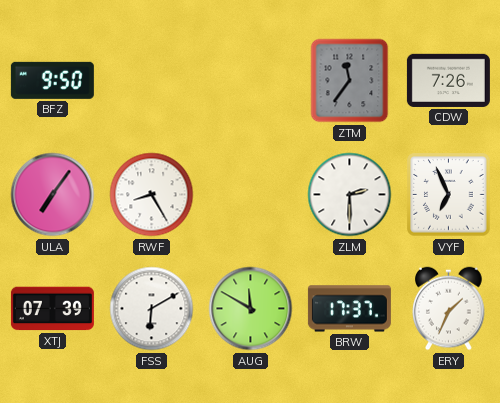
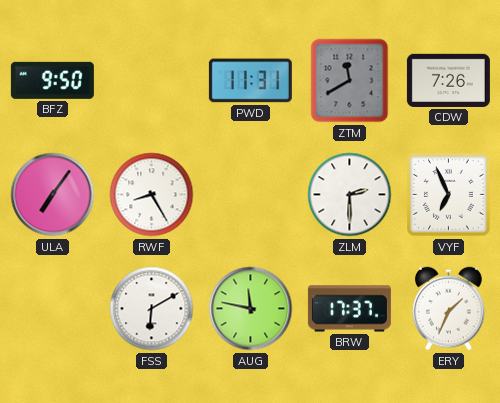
PWD: none -> 11:31
ZTM: 11:36 -> 11:40
XTJ: 07:39 -> none
AUG: 11:50 -> 11:47
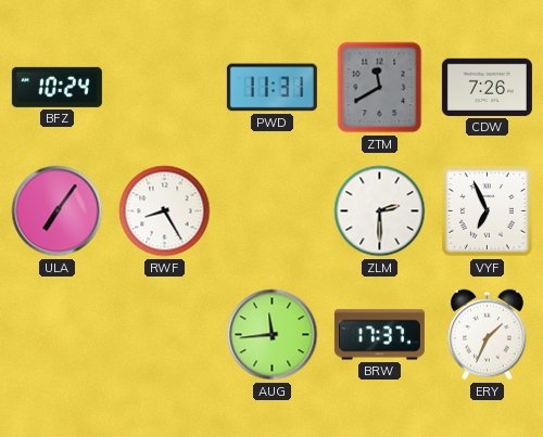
BFZ: 9:50 -> 10:24
FSS: 6:10 -> none
AUG: 11:47 -> 11:44
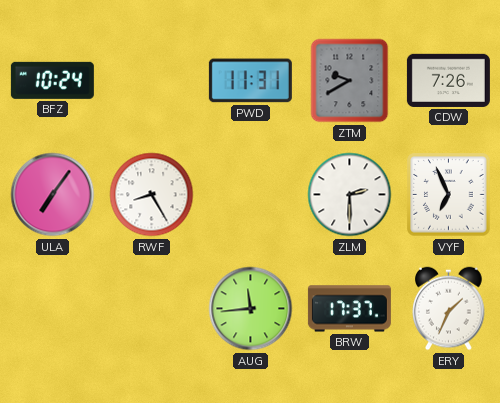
ZTM: 11:40 -> 9:40
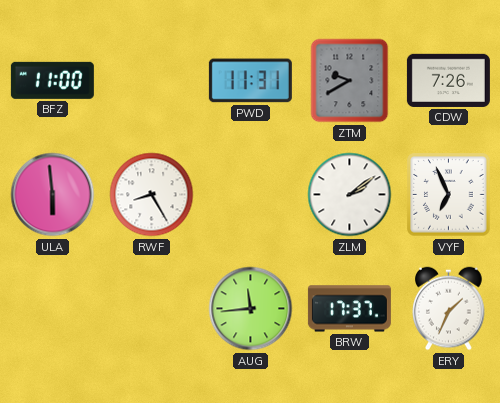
BFZ: 10:24 -> 11:00
ULA: 7:06 -> 5:59
ZLM: 2:30 -> 2:09
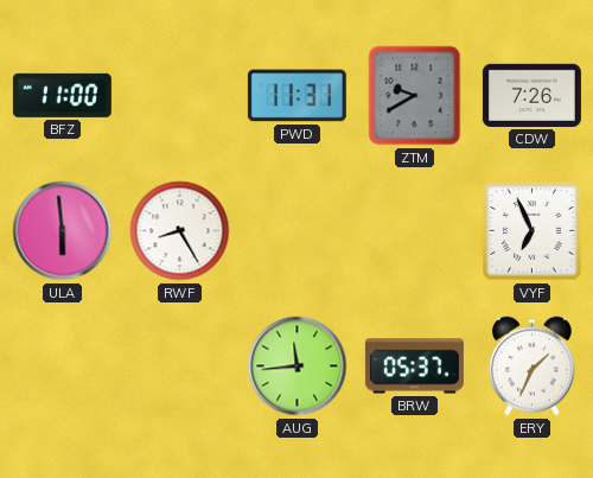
ZLM: 2:09 -> none
BRW: 17:37 -> 05:37
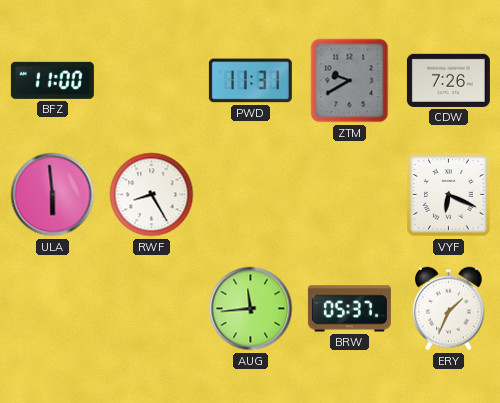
VYF: 6:56 -> 6:19
